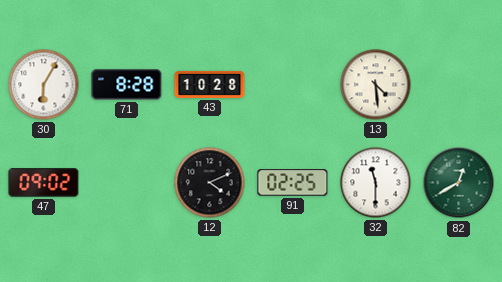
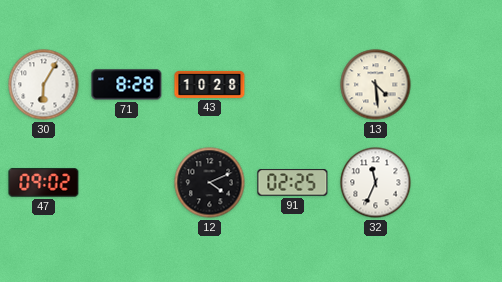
32: 11:30 -> 11:34
82: 12:40 -> none
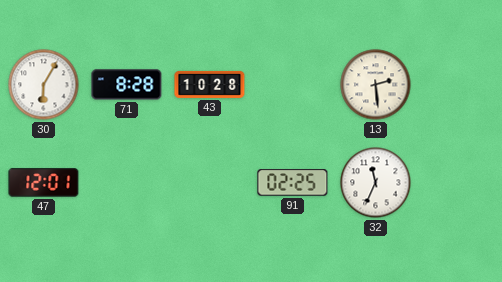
13: 4:29 -> 2:29
47: 09:02 -> 12:01
12: 4:11 -> none
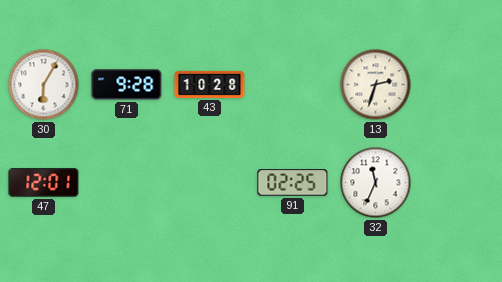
71: 8:28 -> 9:28
13: 2:29 -> 2:33
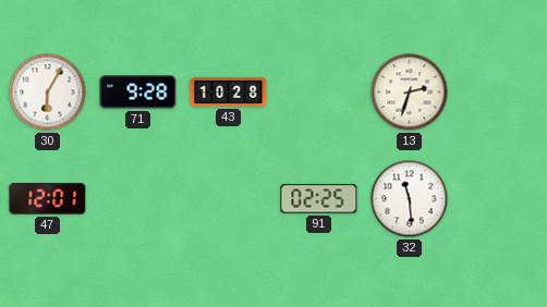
32: 11:34 -> 11:29
